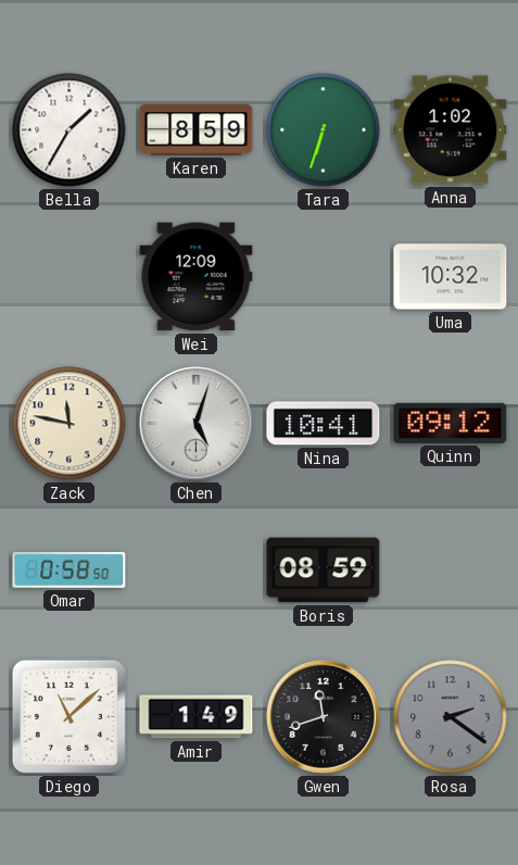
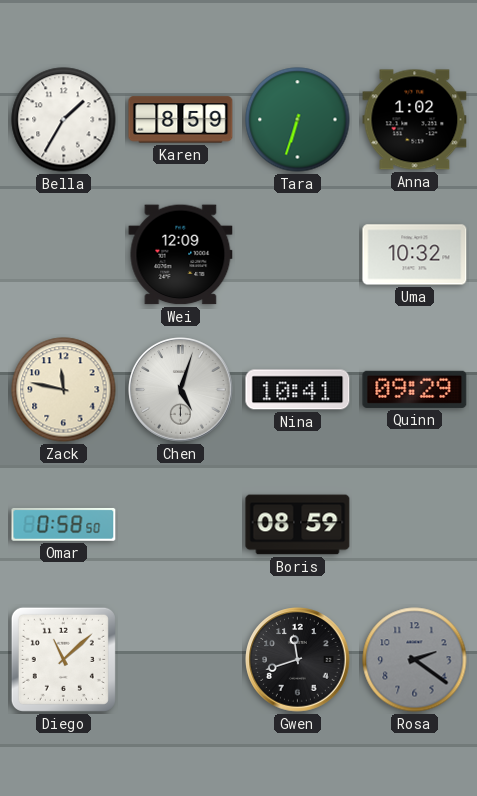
Quinn: 09:12 -> 09:29
Amir: 1:49 -> none
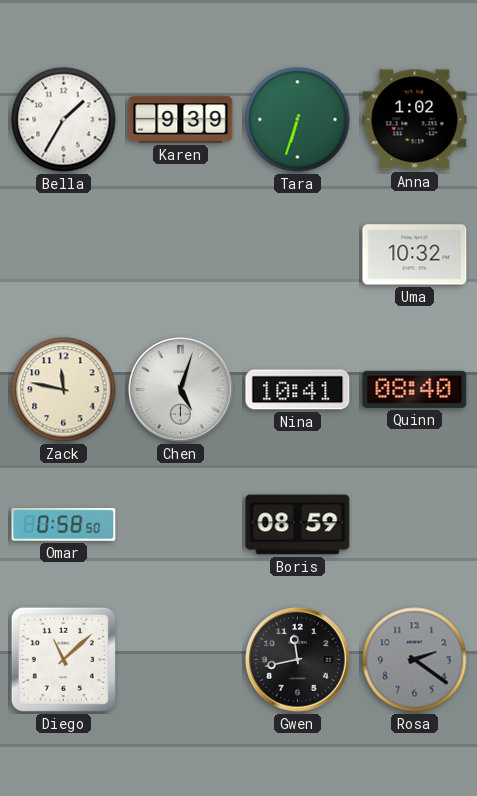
Karen: 8:59 -> 9:39
Wei: 12:09 -> none
Quinn: 09:29 -> 08:40
Gwen: 11:42 -> 11:43
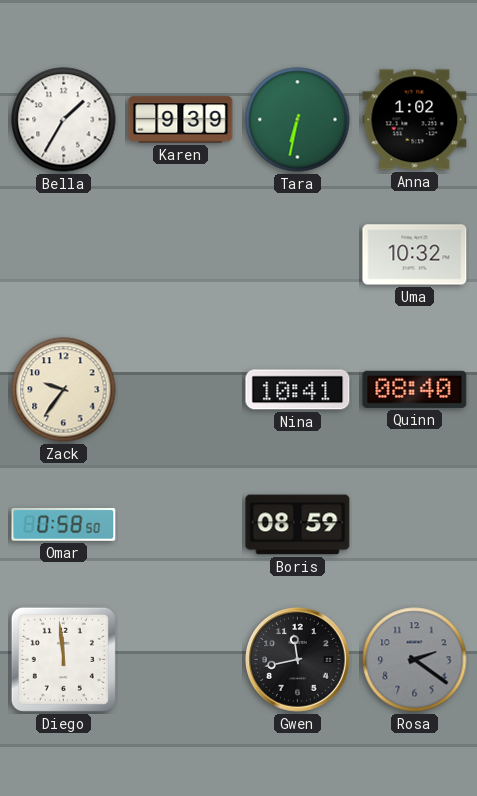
Tara: 6:33 -> 6:32
Zack: 11:47 -> 9:36
Chen: 5:03 -> none
Diego: 11:08 -> 11:59
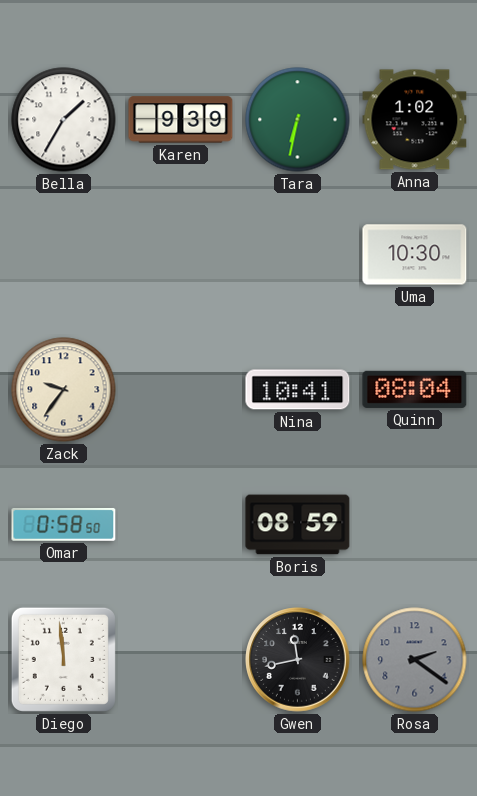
Uma: 10:32 -> 10:30
Quinn: 08:40 -> 08:04
